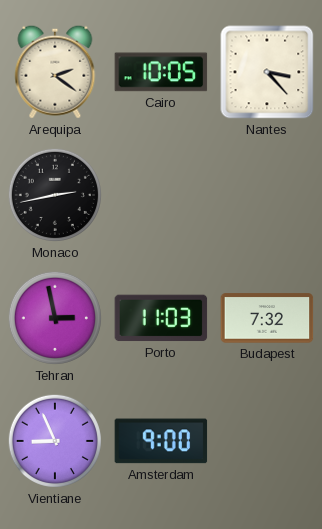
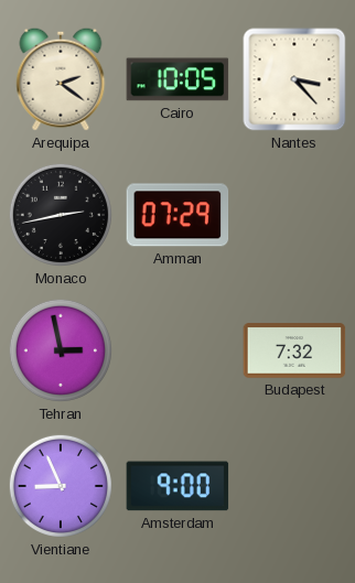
Amman: none -> 07:29
Porto: 11:03 -> none
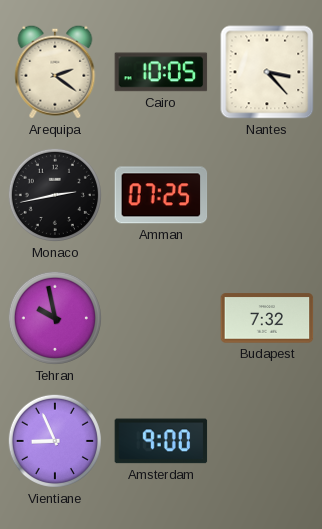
Amman: 07:29 -> 07:25
Tehran: 2:58 -> 9:58
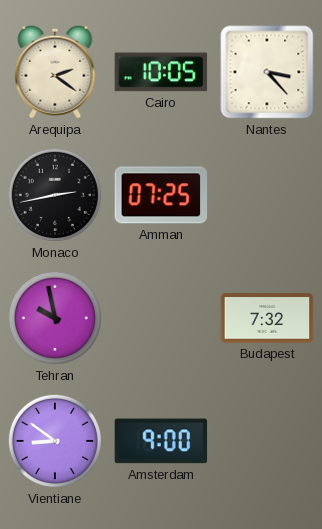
Vientiane: 8:56 -> 8:51
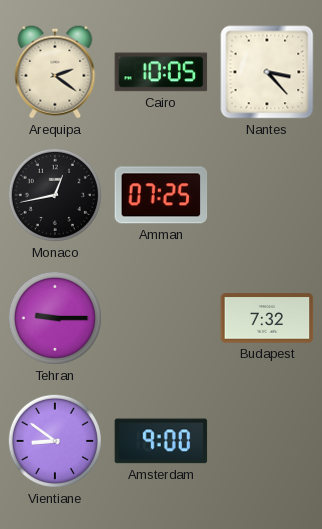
Monaco: 2:43 -> 12:43
Tehran: 9:58 -> 9:15
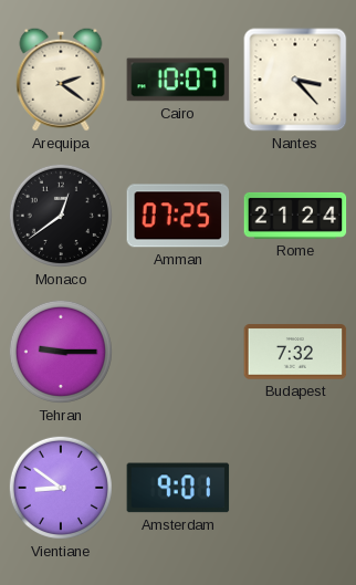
Cairo: 10:05 -> 10:07
Monaco: 12:43 -> 12:39
Rome: none -> 21:24
Amsterdam: 9:00 -> 9:01
